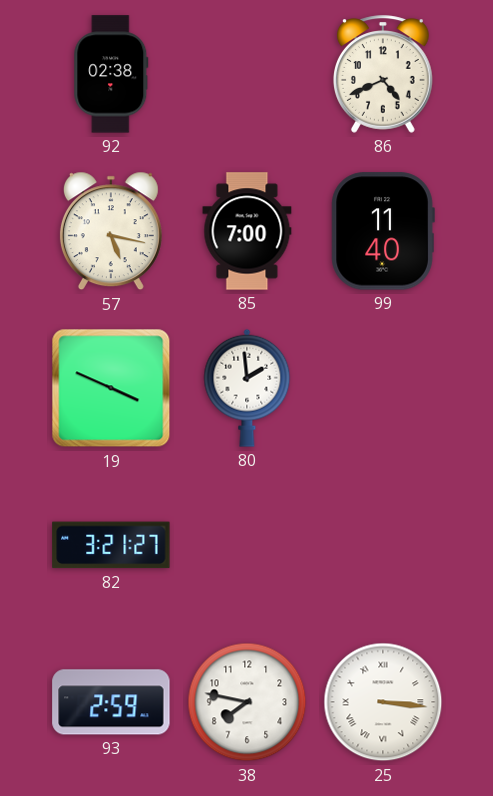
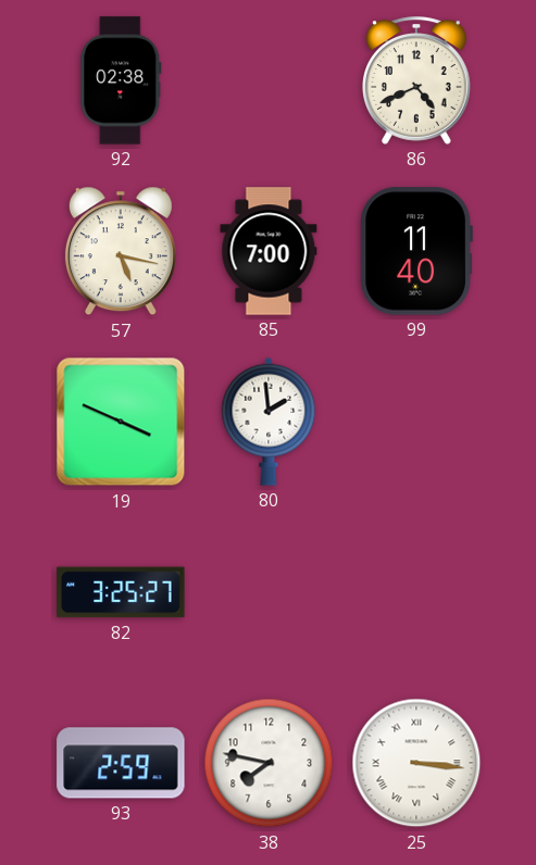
82: 3:21 -> 3:25
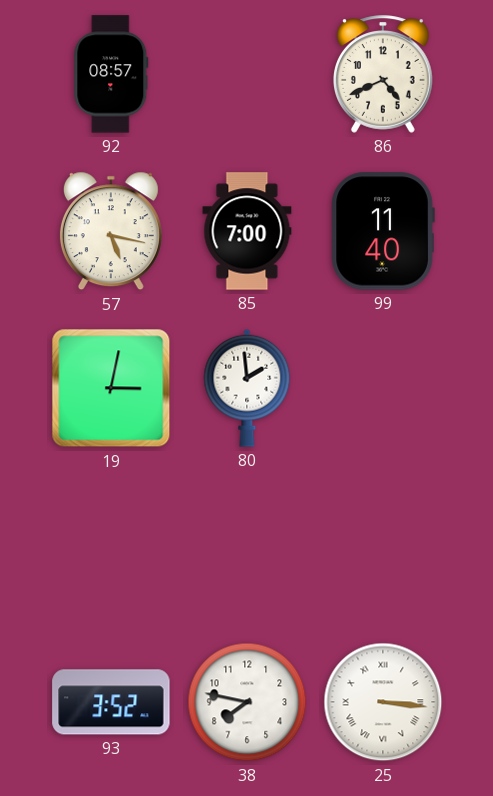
92: 02:38 -> 08:57
19: 3:49 -> 3:02
82: 3:25 -> none
93: 2:59 -> 3:52
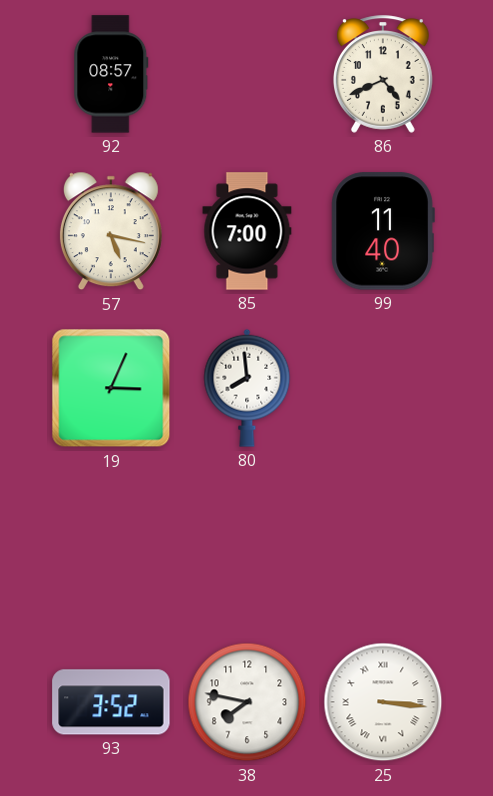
19: 3:02 -> 3:04
80: 1:59 -> 7:59
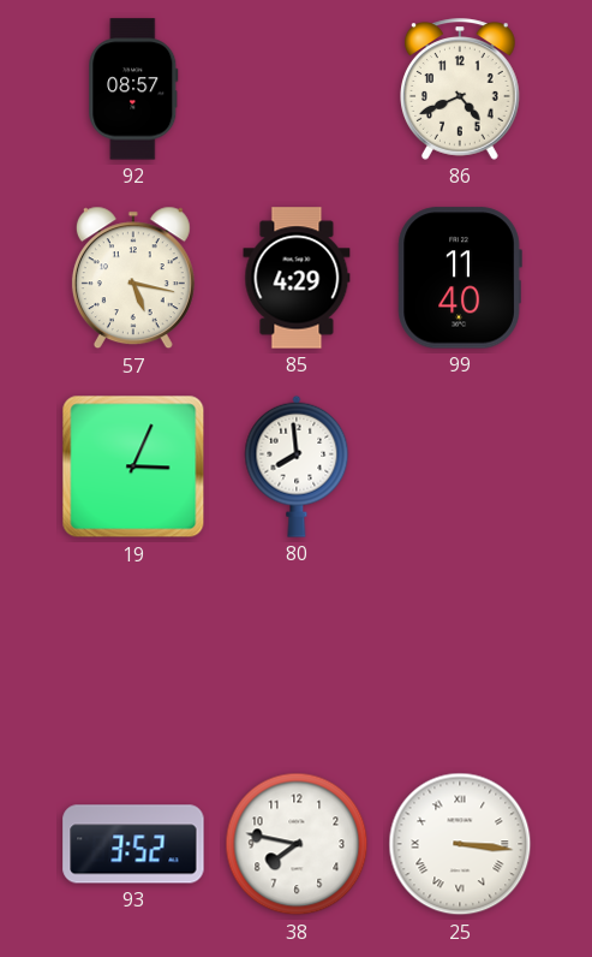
85: 7:00 -> 4:29
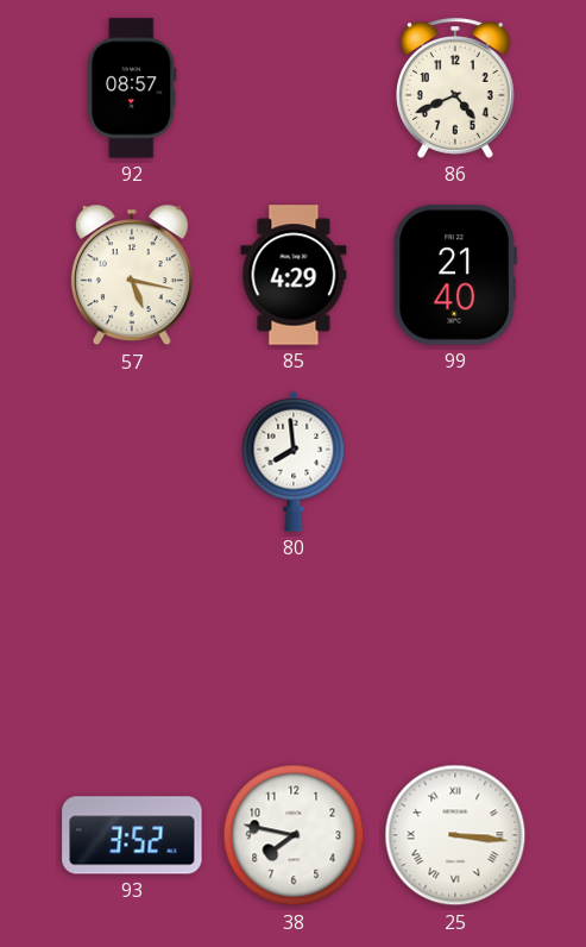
99: 11:40 -> 21:40
19: 3:04 -> none
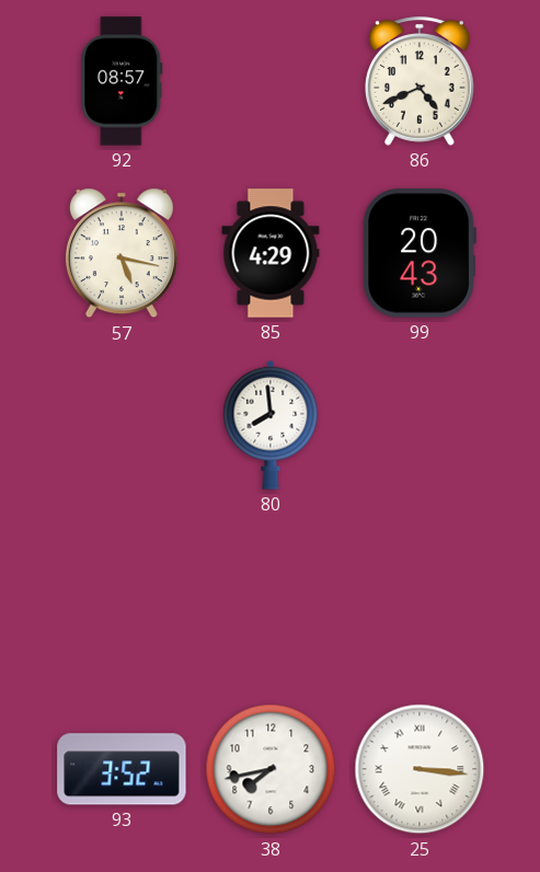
99: 21:40 -> 20:43
38: 7:47 -> 7:43
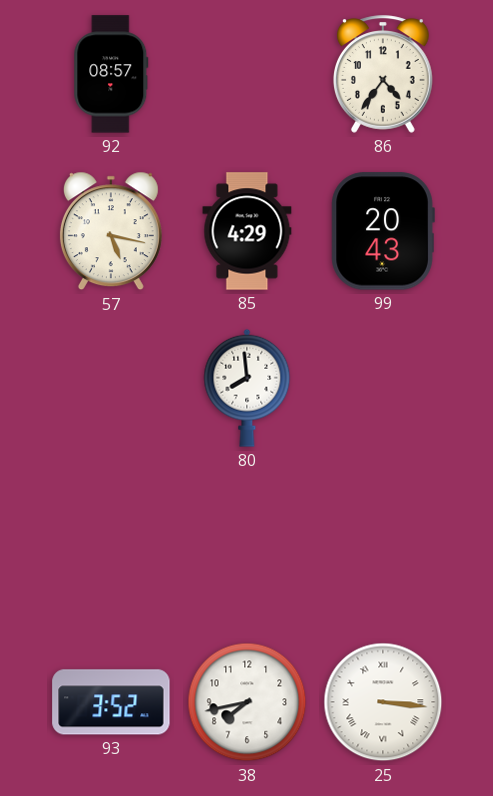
86: 4:41 -> 4:36
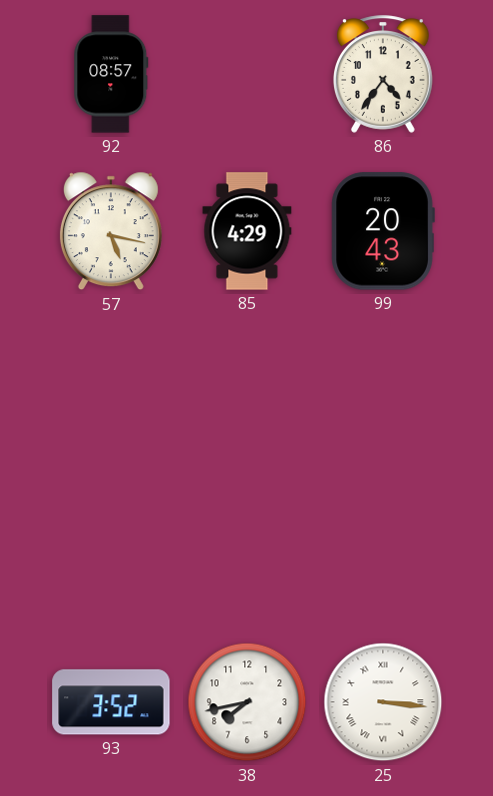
80: 7:59 -> none
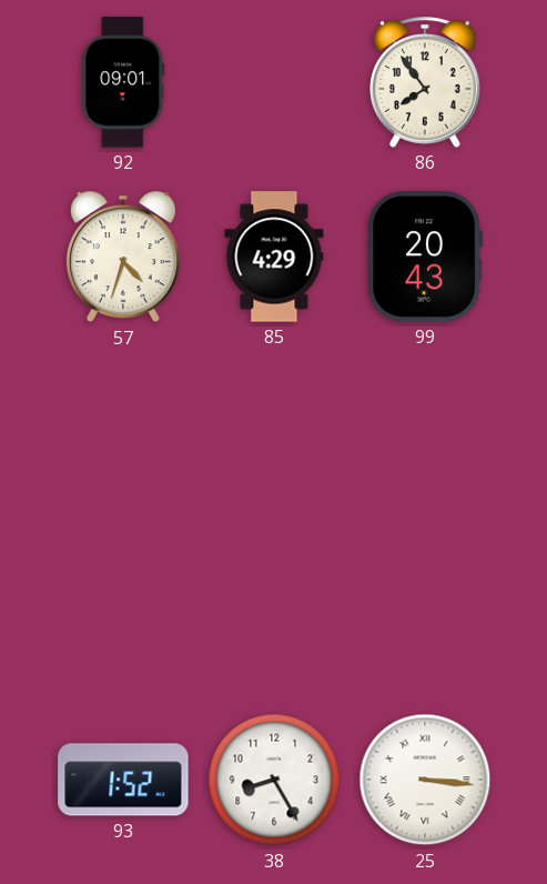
92: 08:57 -> 09:01
86: 4:36 -> 7:54
57: 5:17 -> 4:33
93: 3:52 -> 1:52
38: 7:43 -> 8:25
